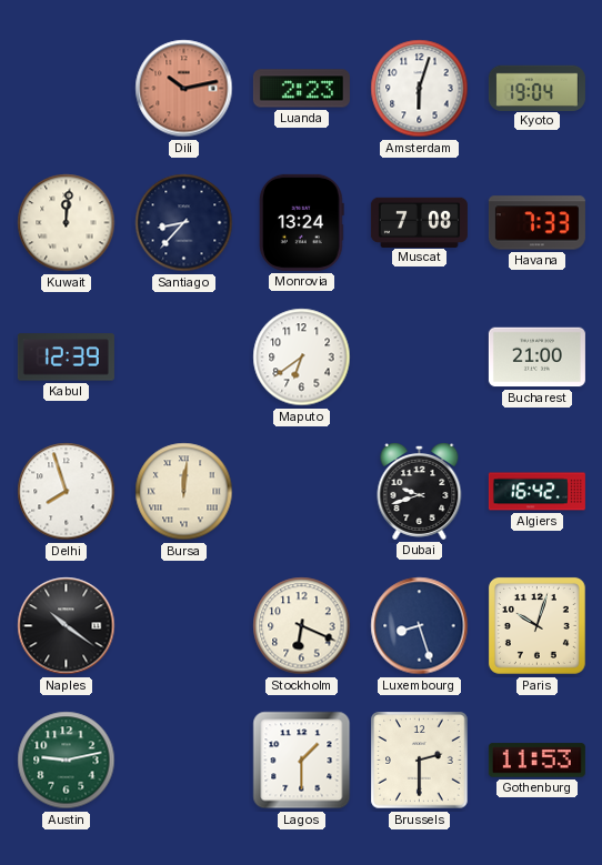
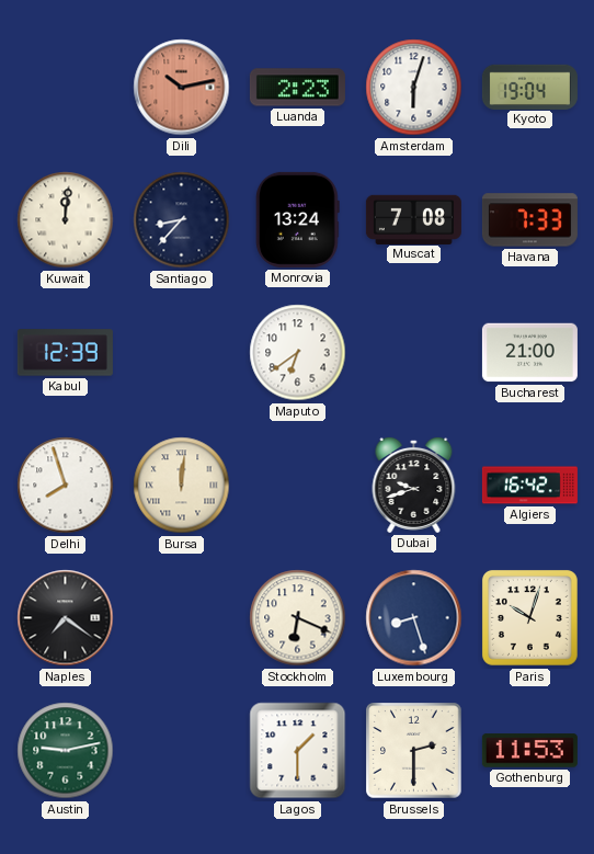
Naples: 10:21 -> 7:21
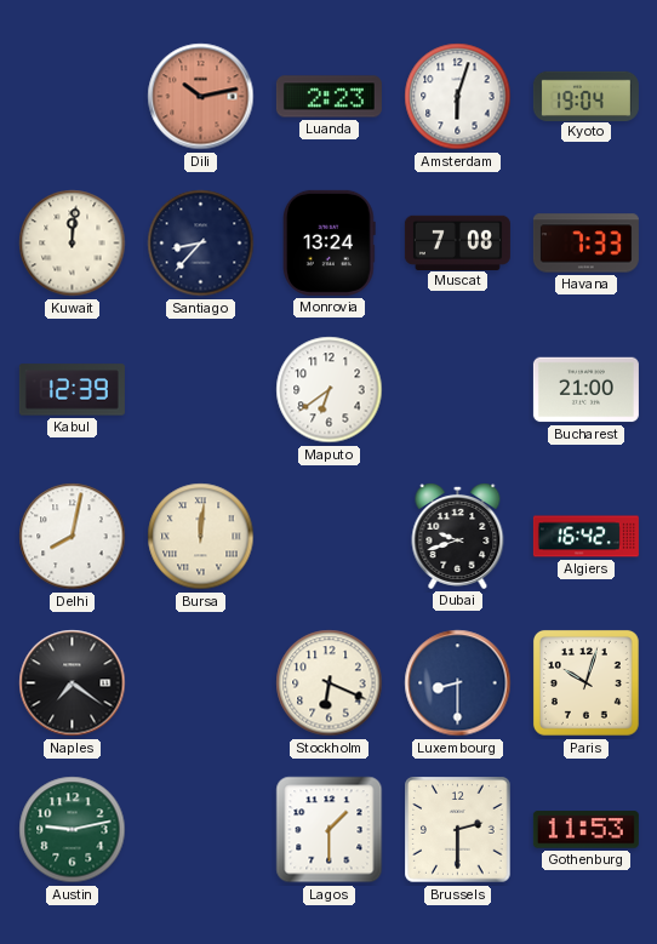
Delhi: 7:57 -> 8:02
Luxembourg: 8:27 -> 8:30
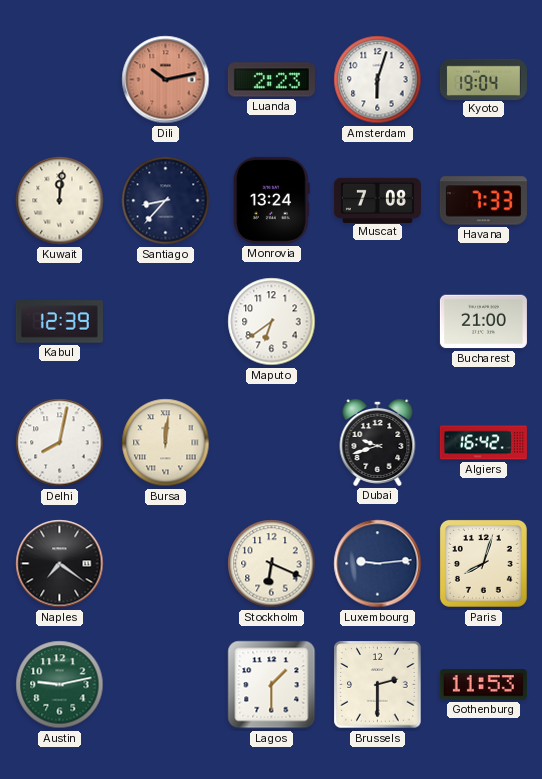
Luxembourg: 8:30 -> 9:14
Paris: 10:03 -> 8:03
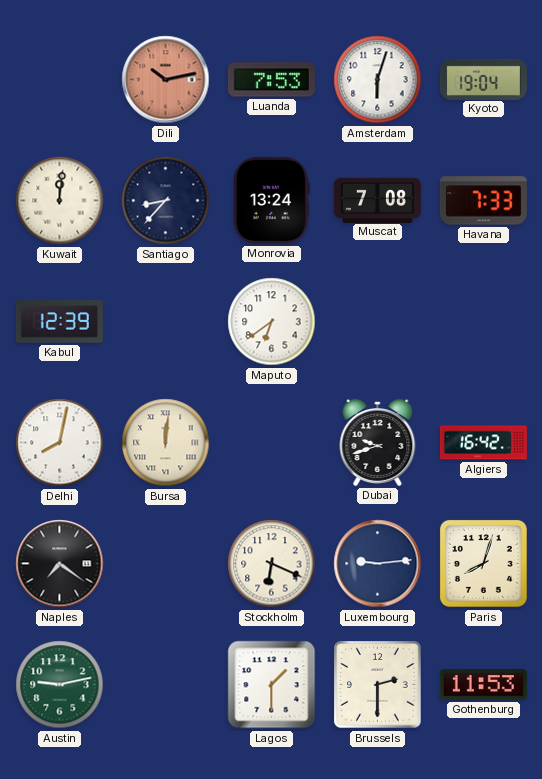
Luanda: 2:23 -> 7:53
Bucharest: 21:00 -> none
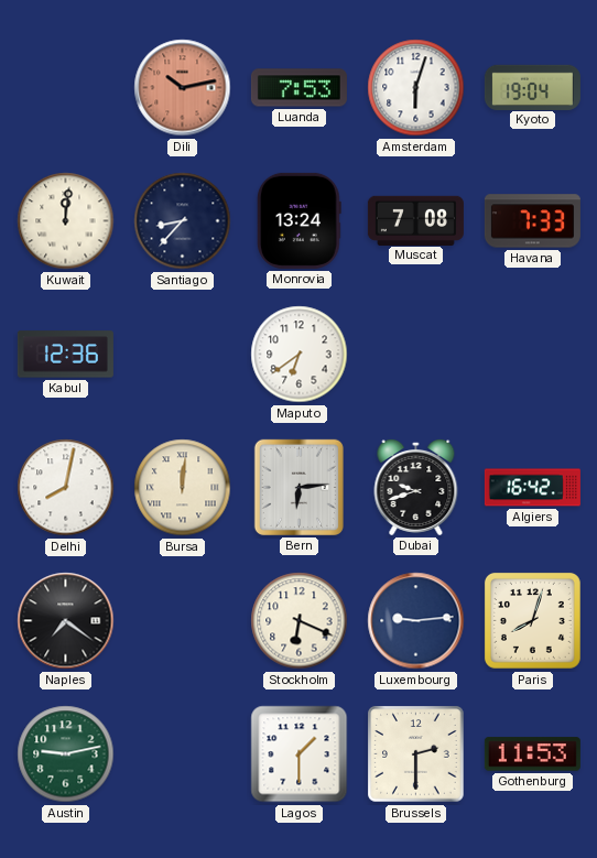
Kabul: 12:39 -> 12:36
Bern: none -> 6:14
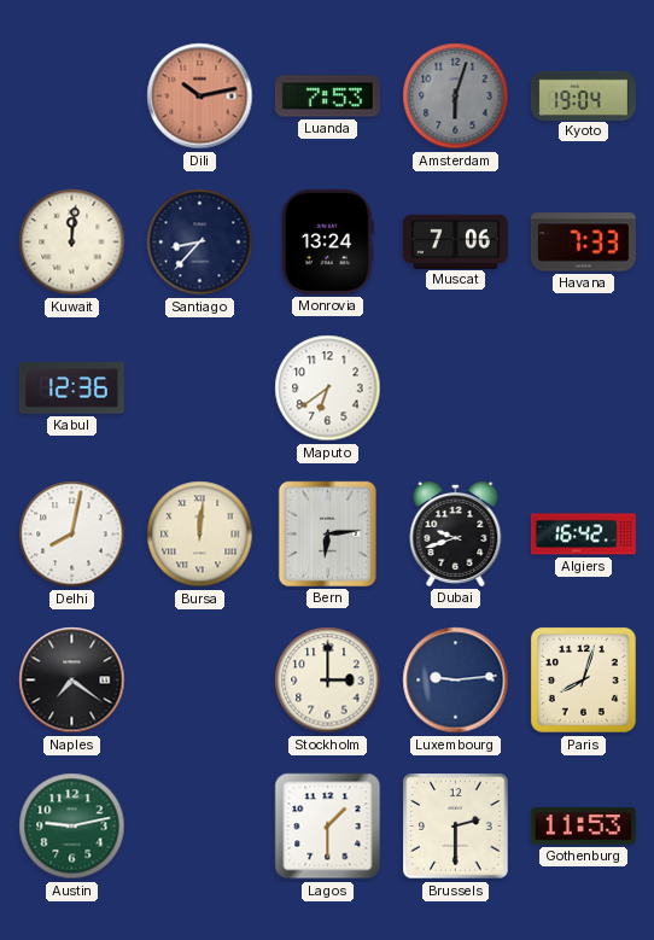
Amsterdam dial: white -> grey
Muscat: 7:08 -> 7:06
Stockholm: 6:19 -> 3:00
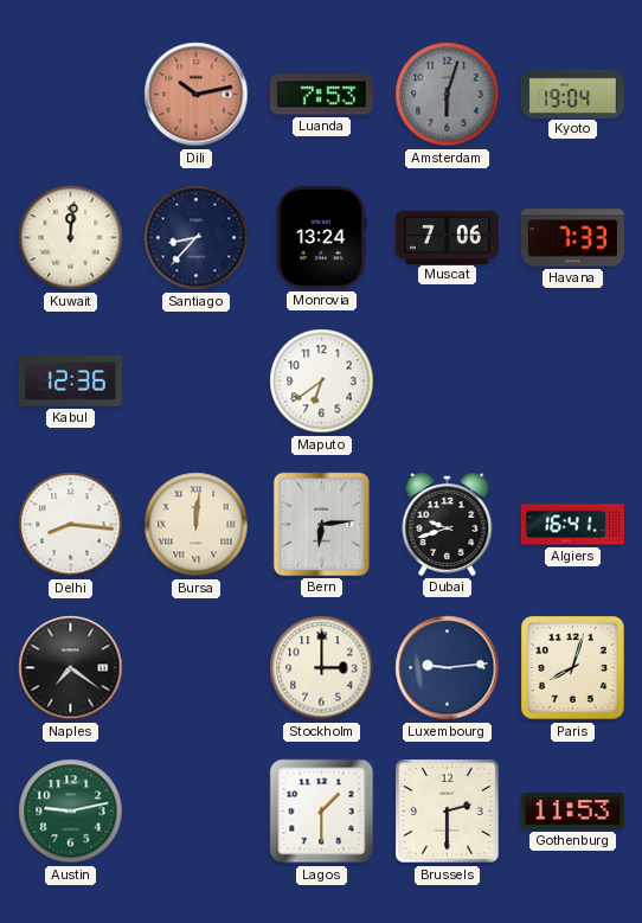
Delhi: 8:02 -> 8:16
Algiers: 16:42 -> 16:41
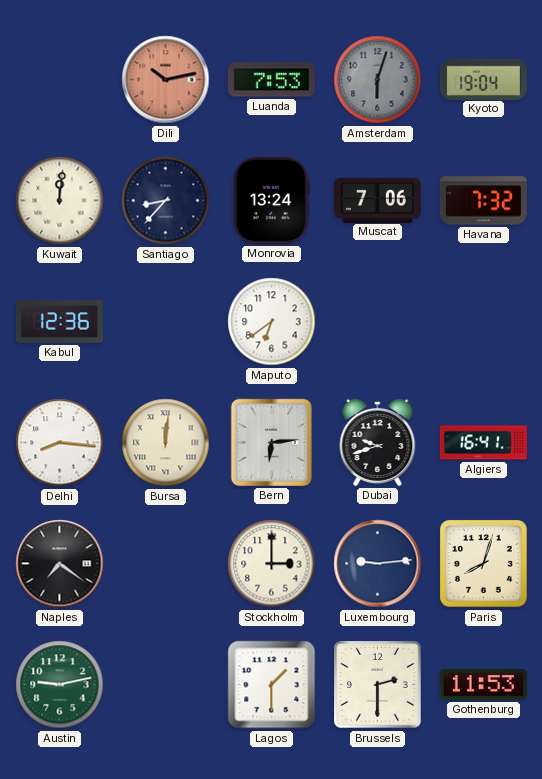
Havana: 7:33 -> 7:32
